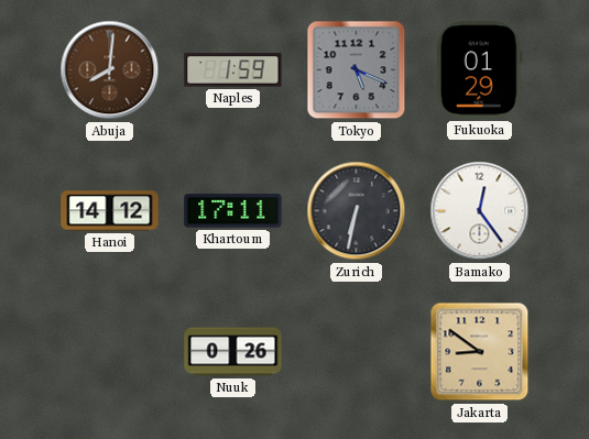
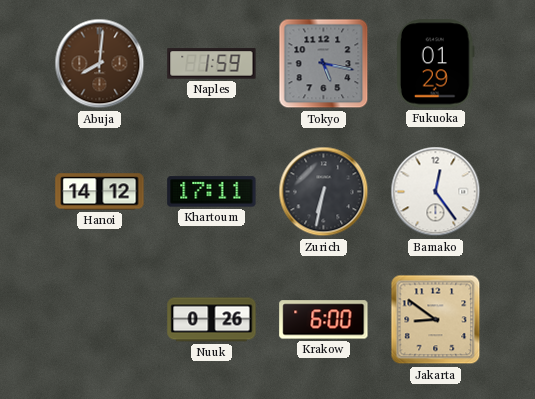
Tokyo: 5:19 -> 5:17
Krakow: none -> 6:00
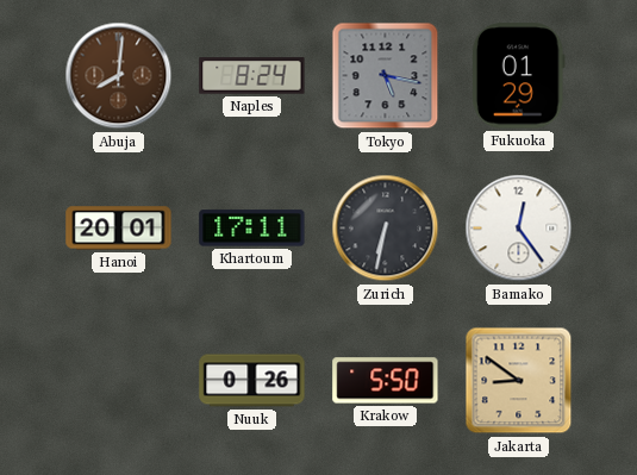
Naples: 1:59 -> 8:24
Hanoi: 14:12 -> 20:01
Krakow: 6:00 -> 5:50
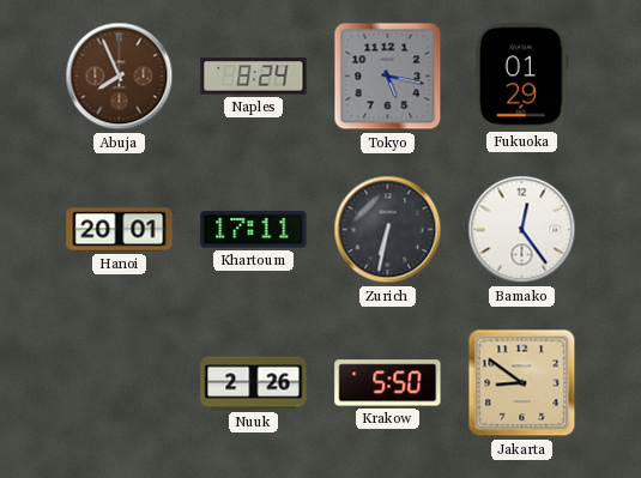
Abuja: 8:01 -> 7:56
Nuuk: 0:26 -> 2:26
